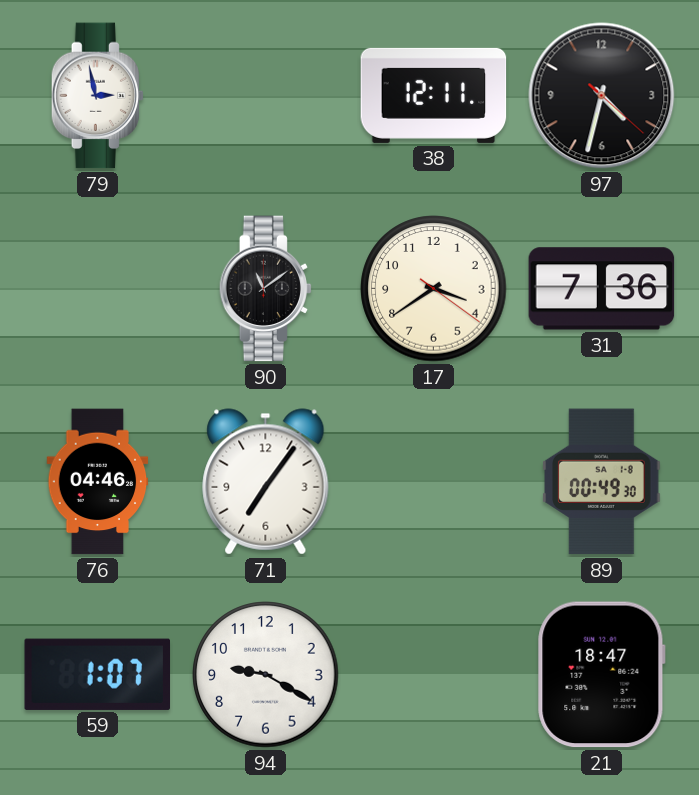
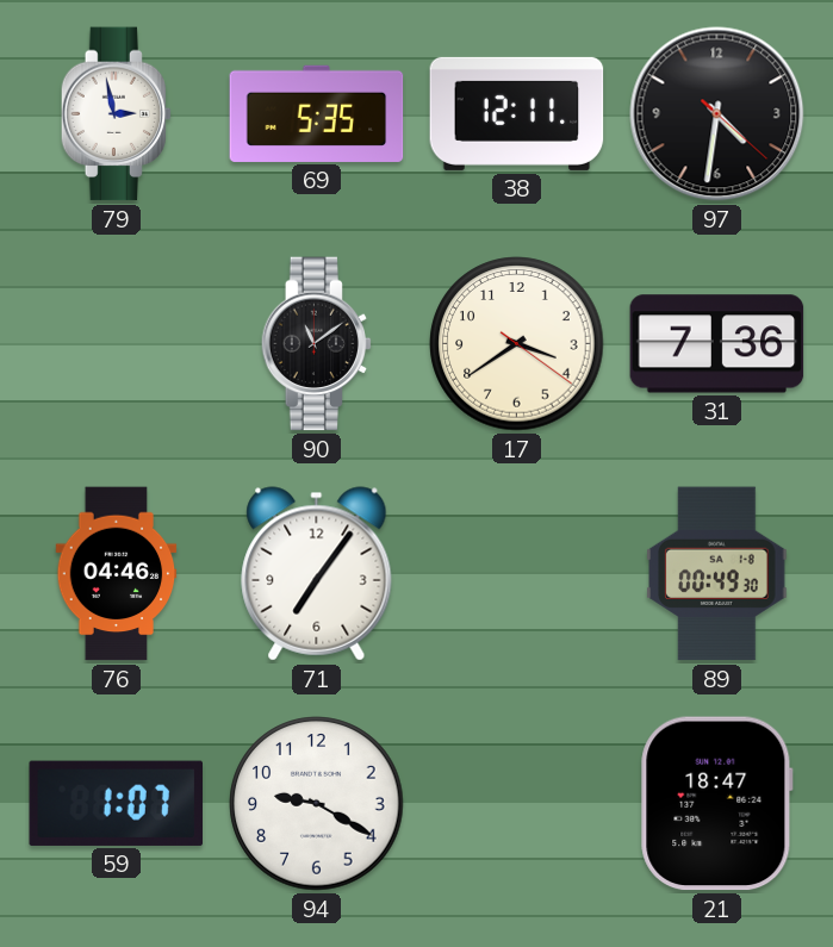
69: none -> 5:35
97: 4:32 -> 4:31
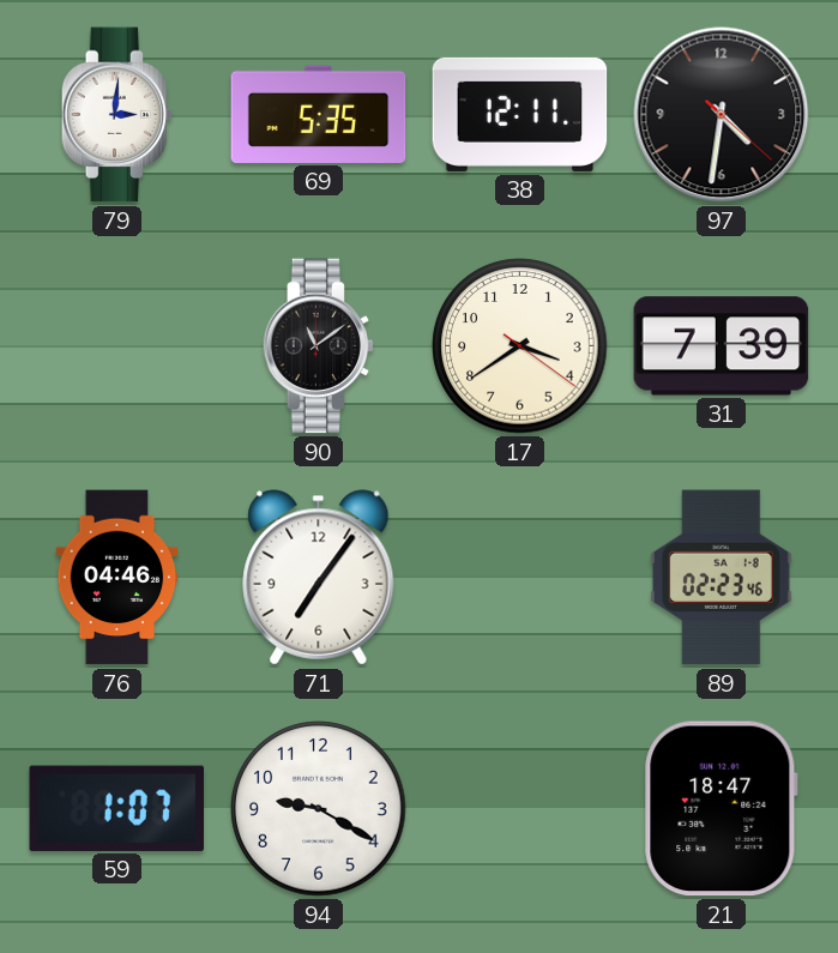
79: 2:58 -> 3:01
31: 7:36 -> 7:39
89: 00:49 -> 02:23
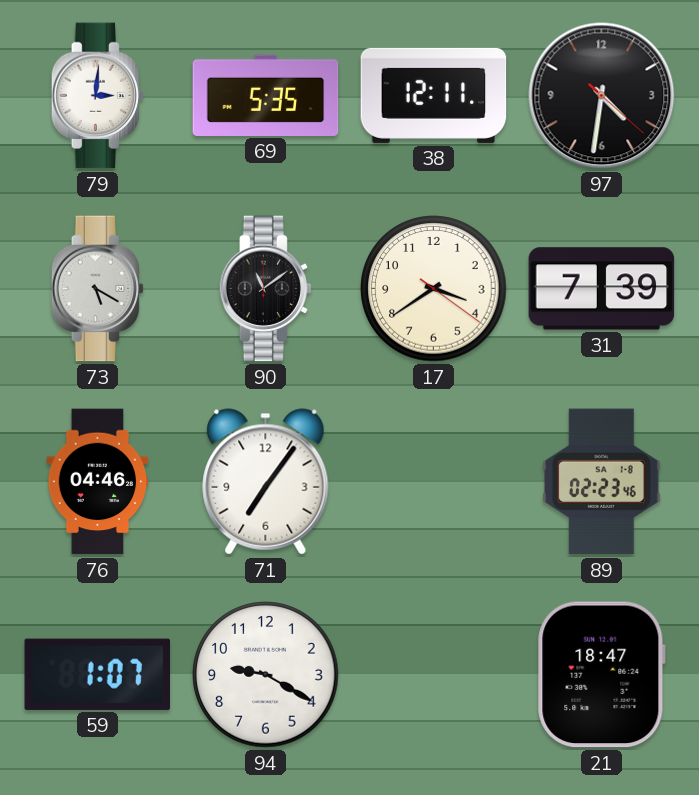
73: none -> 5:20
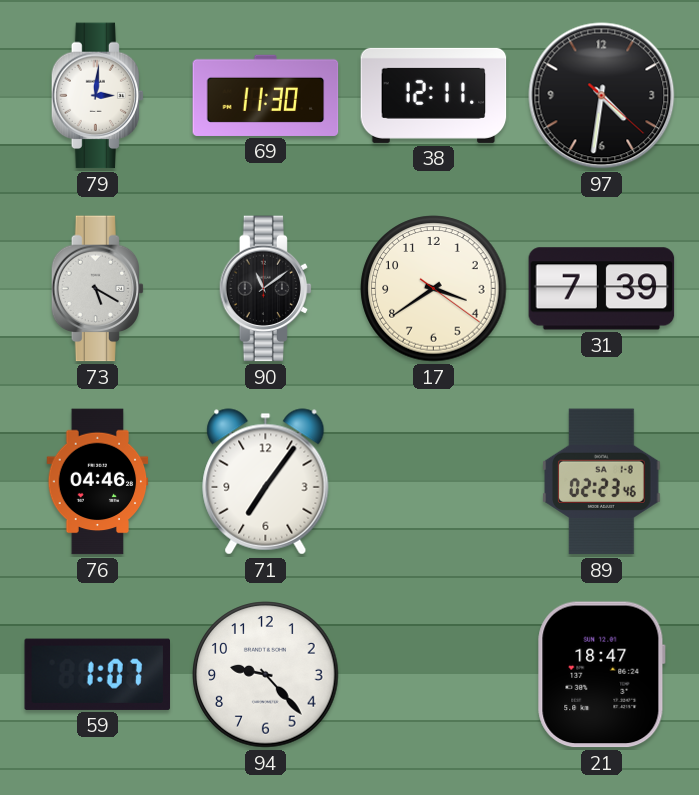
69: 5:35 -> 11:30
94: 9:20 -> 9:23
